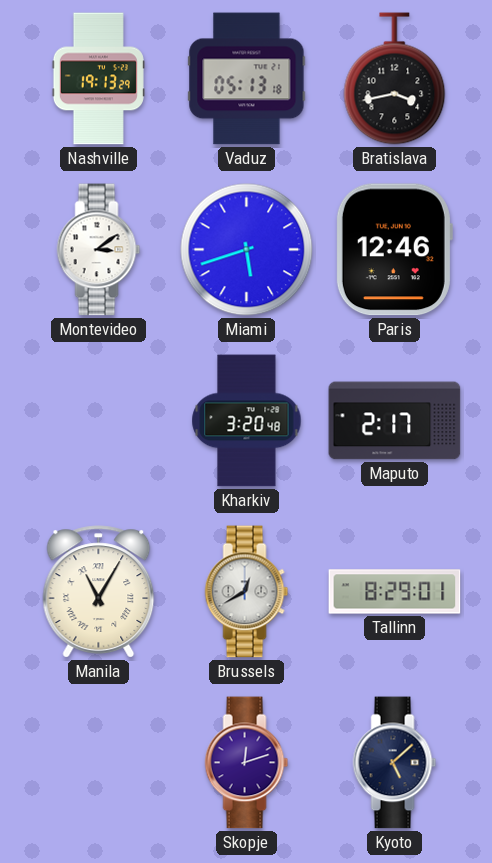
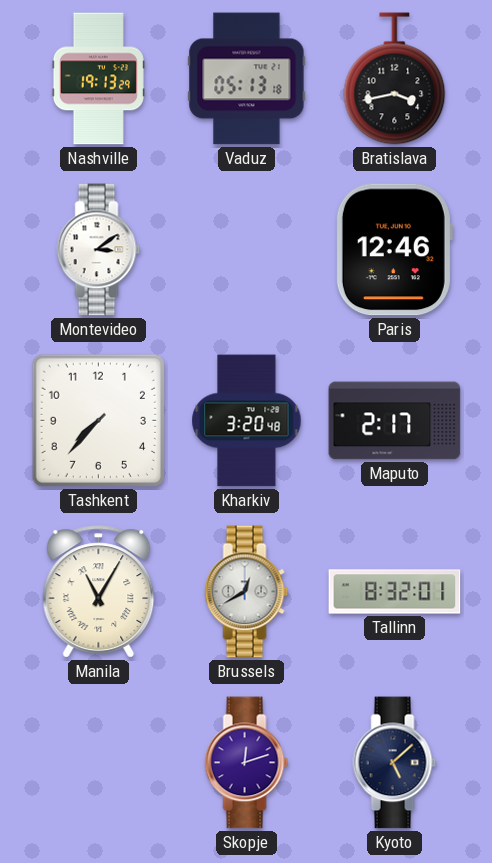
Miami: 5:42 -> none
Tashkent: none -> 7:37
Tallinn: 8:29 -> 8:32
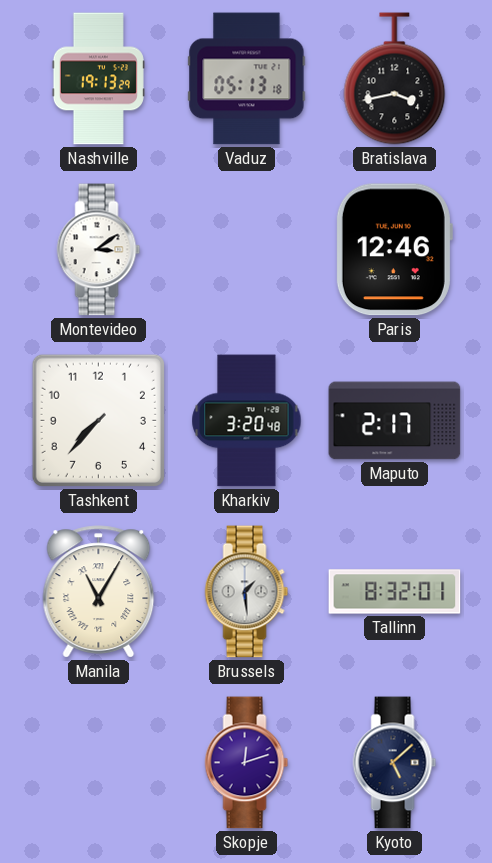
Brussels: 12:40 -> 1:29
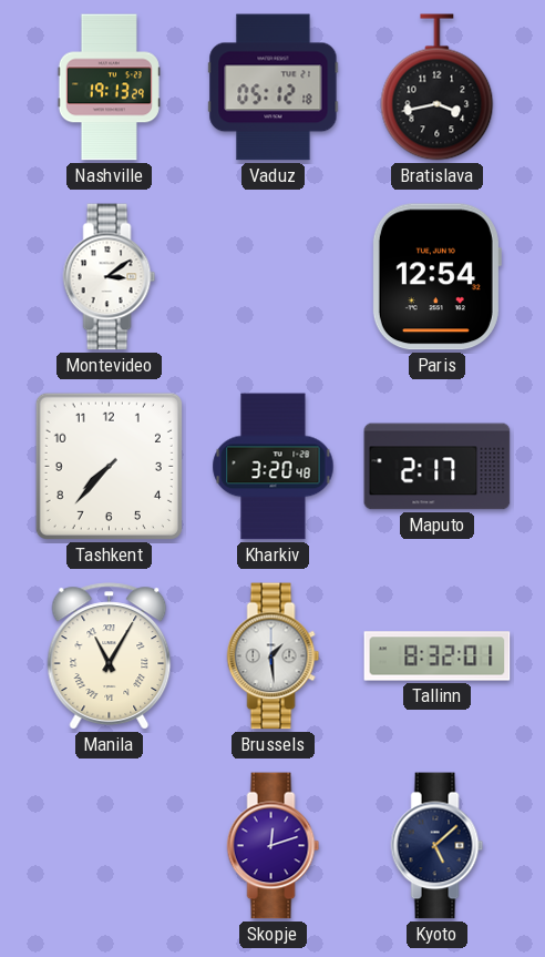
Vaduz: 05:13 -> 05:12
Paris: 12:46 -> 12:54
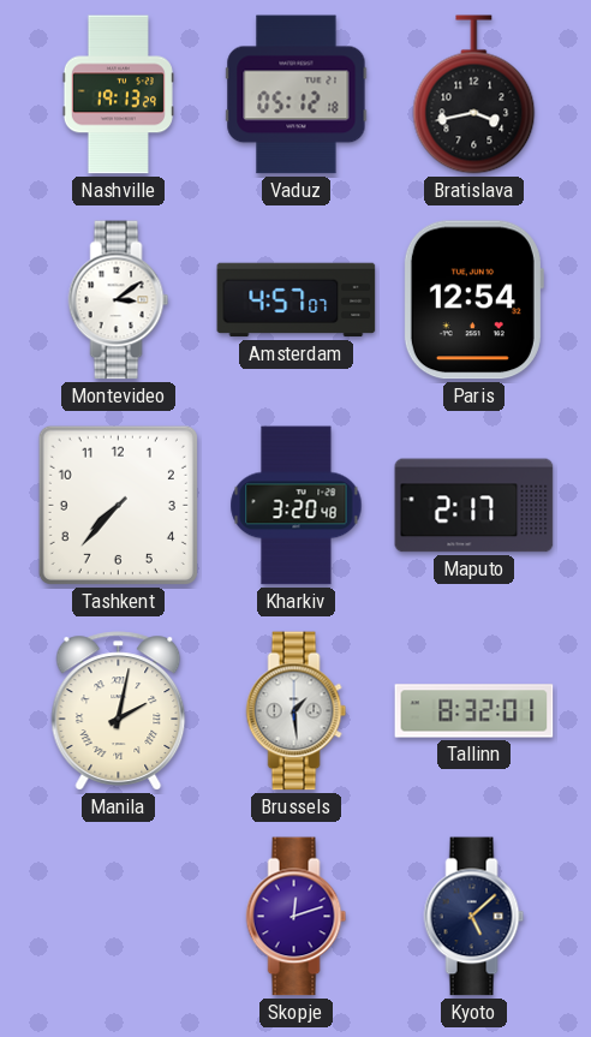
Amsterdam: none -> 4:57
Manila: 11:05 -> 2:02
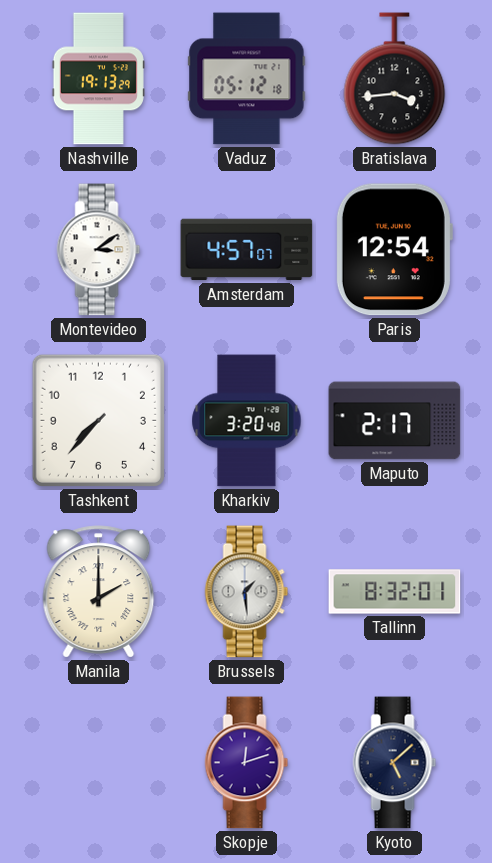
Bratislava: 3:43 -> 3:44
Manila: 2:02 -> 2:00
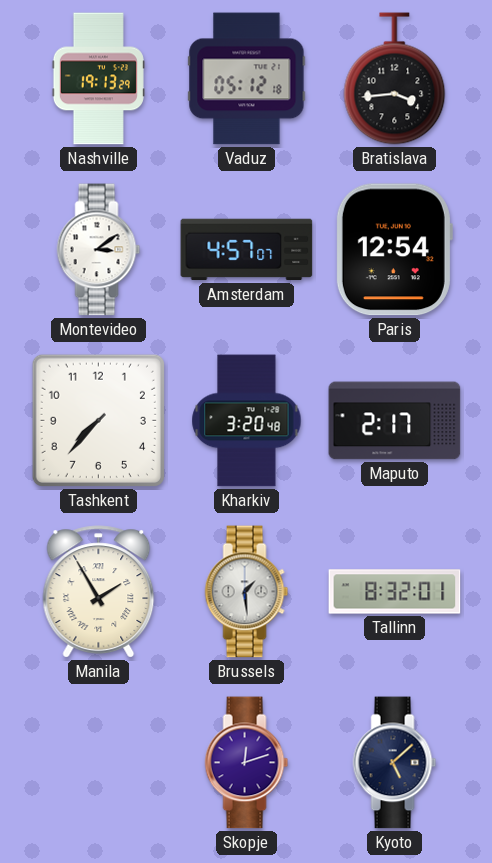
Manila: 2:00 -> 1:55
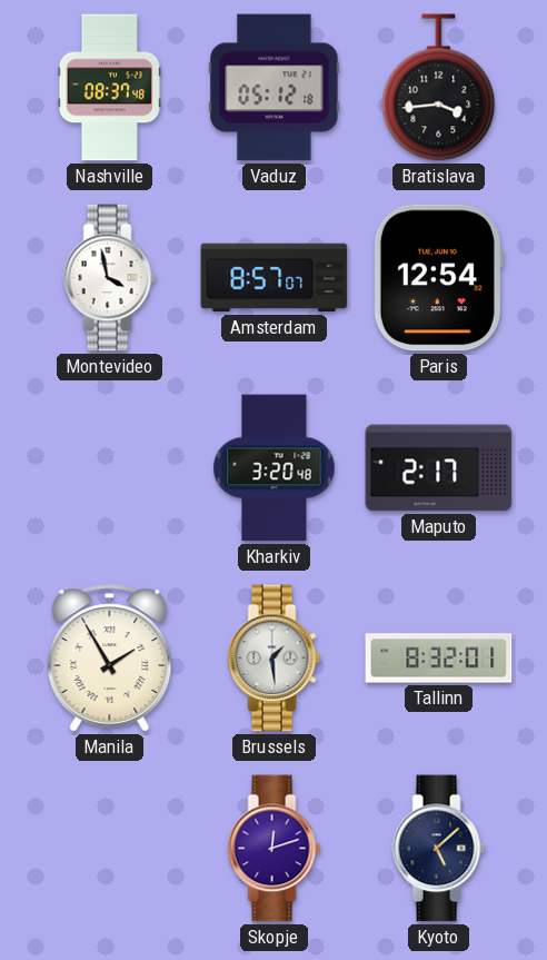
Nashville: 19:13 -> 08:37
Montevideo: 3:09 -> 3:58
Amsterdam: 4:57 -> 8:57
Tashkent: 7:37 -> none
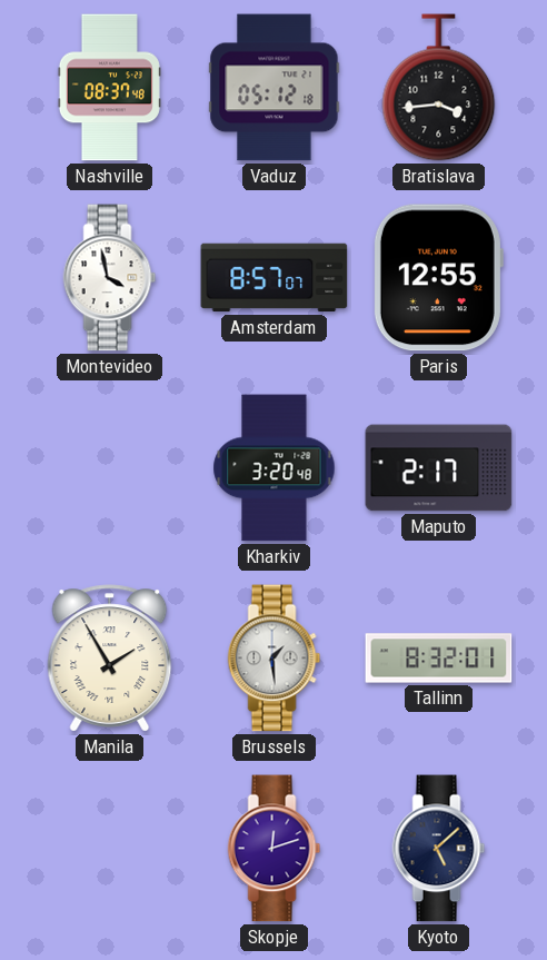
Paris: 12:54 -> 12:55
